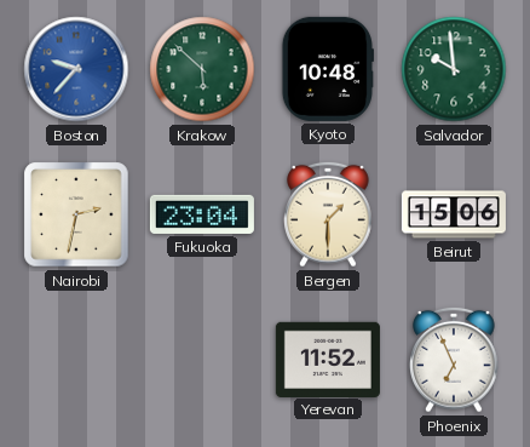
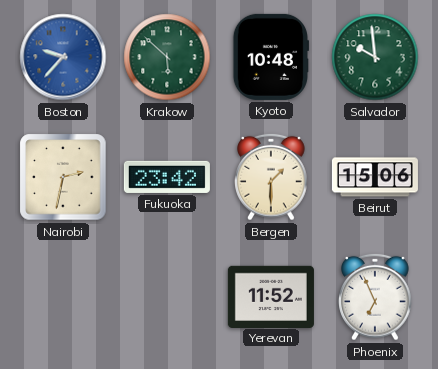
Fukuoka: 23:04 -> 23:42
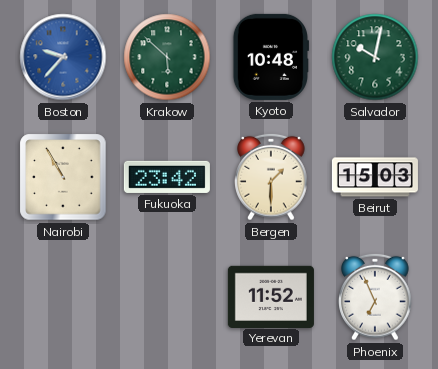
Salvador: 9:59 -> 10:02
Nairobi: 2:32 -> 10:55
Beirut: 15:06 -> 15:03
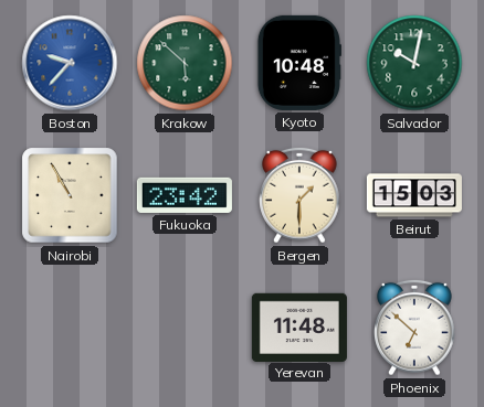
Yerevan: 11:52 -> 11:48
Phoenix: 6:56 -> 6:52
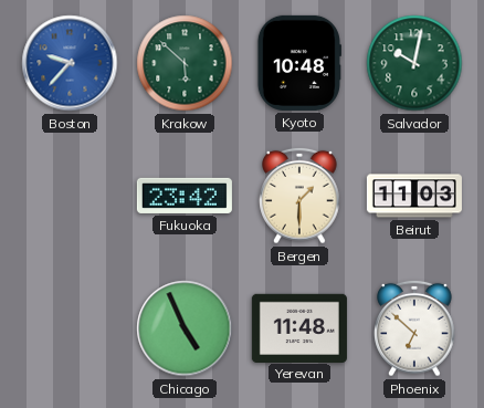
Nairobi: 10:55 -> none
Beirut: 15:03 -> 11:03
Chicago: none -> 4:56
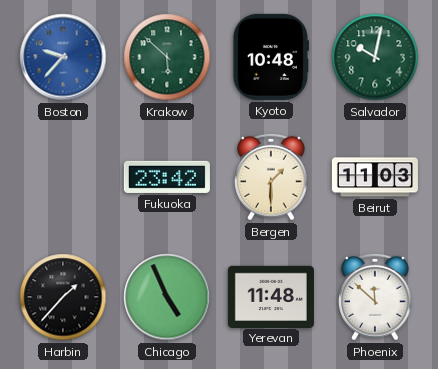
Harbin: none -> 1:37
Phoenix: 6:52 -> 11:52
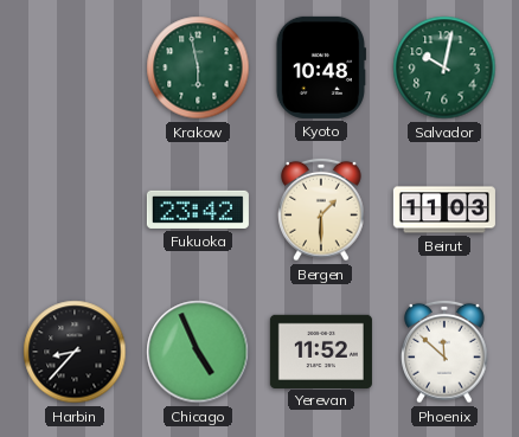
Boston: 9:37 -> none
Krakow: 5:52 -> 5:58
Harbin: 1:37 -> 8:37
Yerevan: 11:48 -> 11:52
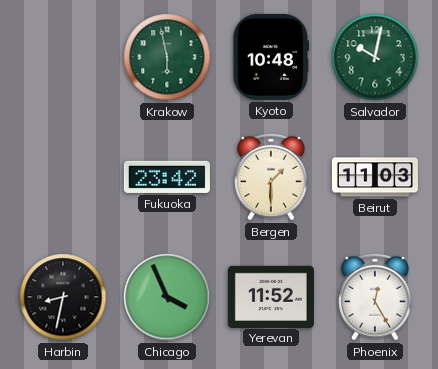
Harbin: 8:37 -> 8:32
Chicago: 4:56 -> 3:56
Phoenix: 11:52 -> 12:25
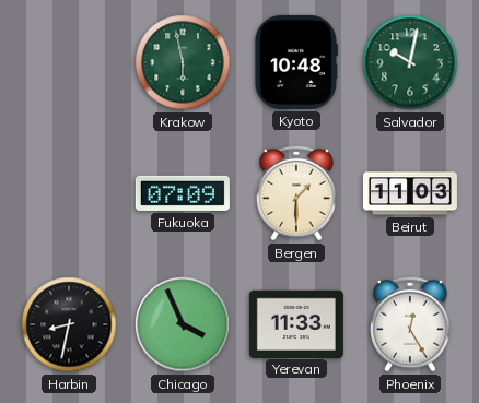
Fukuoka: 23:42 -> 07:09
Yerevan: 11:52 -> 11:33
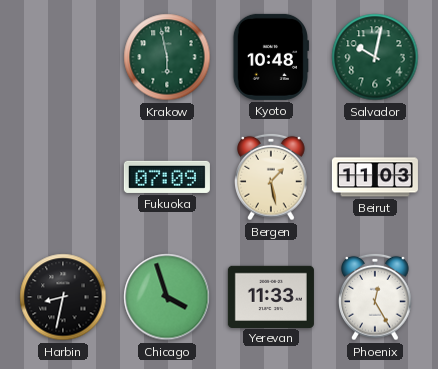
Bergen: 1:30 -> 1:28
Chicago: 3:56 -> 3:57
